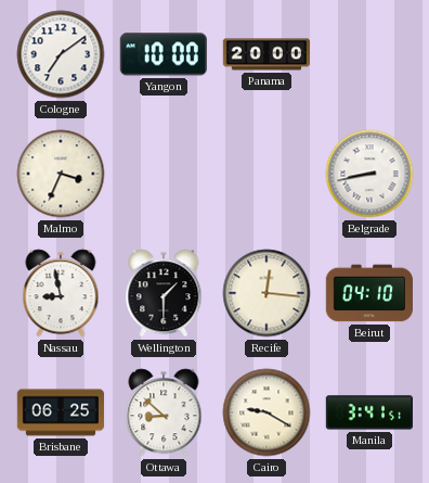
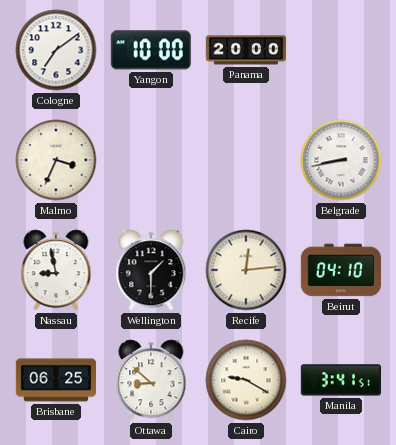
Recife: 12:16 -> 12:14
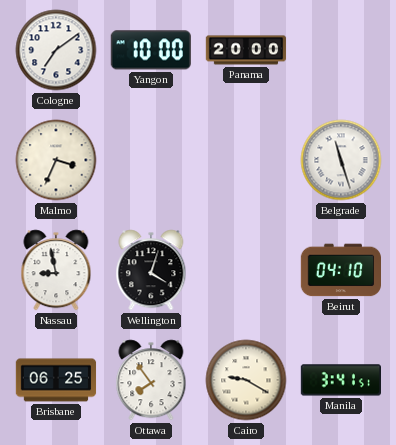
Belgrade: 8:43 -> 11:27
Wellington: 1:30 -> 4:03
Recife: 12:14 -> none
Ottawa: 8:52 -> 7:54
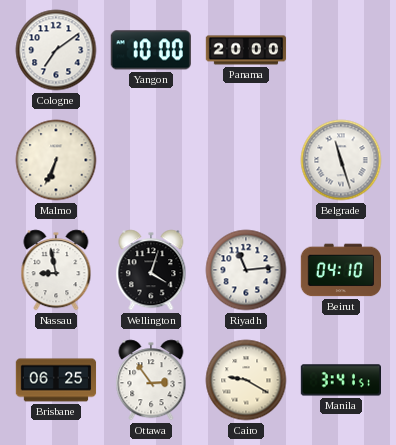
Malmo: 3:34 -> 6:34
Riyadh: none -> 11:14
Ottawa: 7:54 -> 2:54
